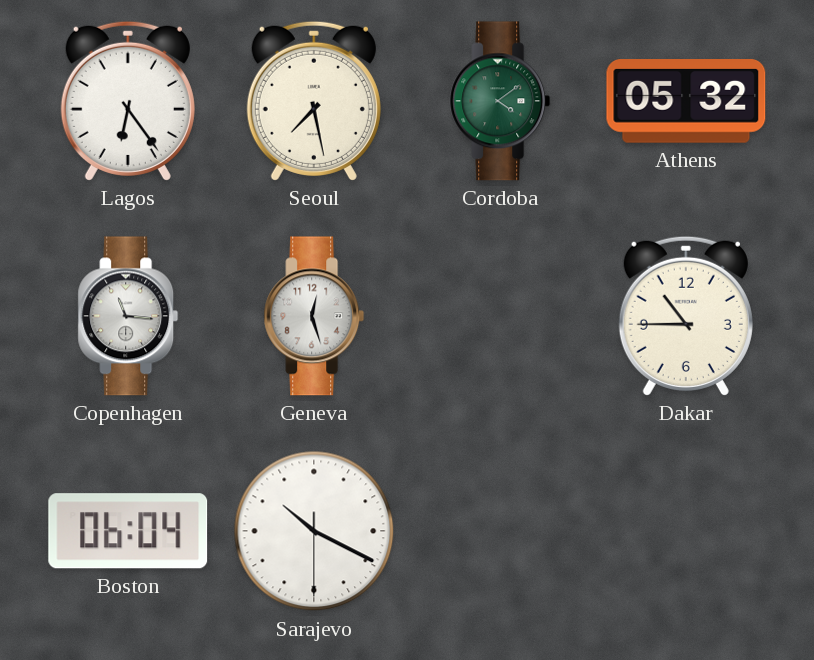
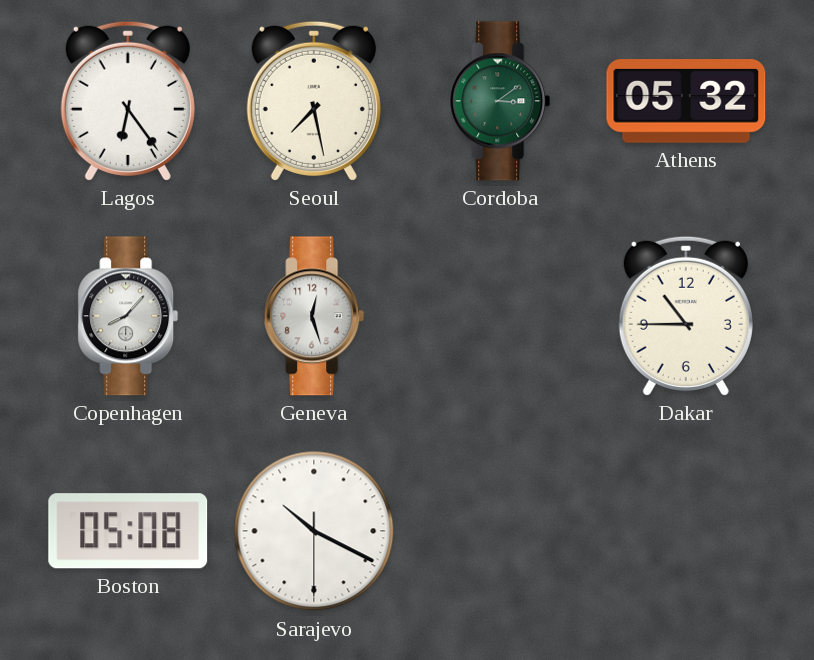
Cordoba: 4:09 -> 3:09
Copenhagen: 11:16 -> 8:07
Boston: 06:04 -> 05:08
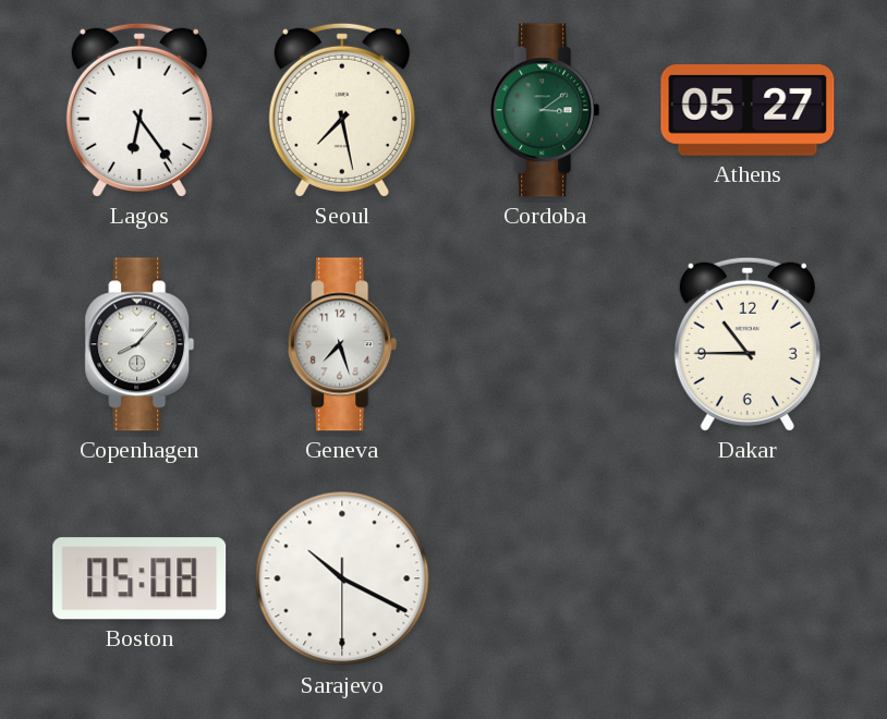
Athens: 05:32 -> 05:27
Geneva: 12:27 -> 7:27
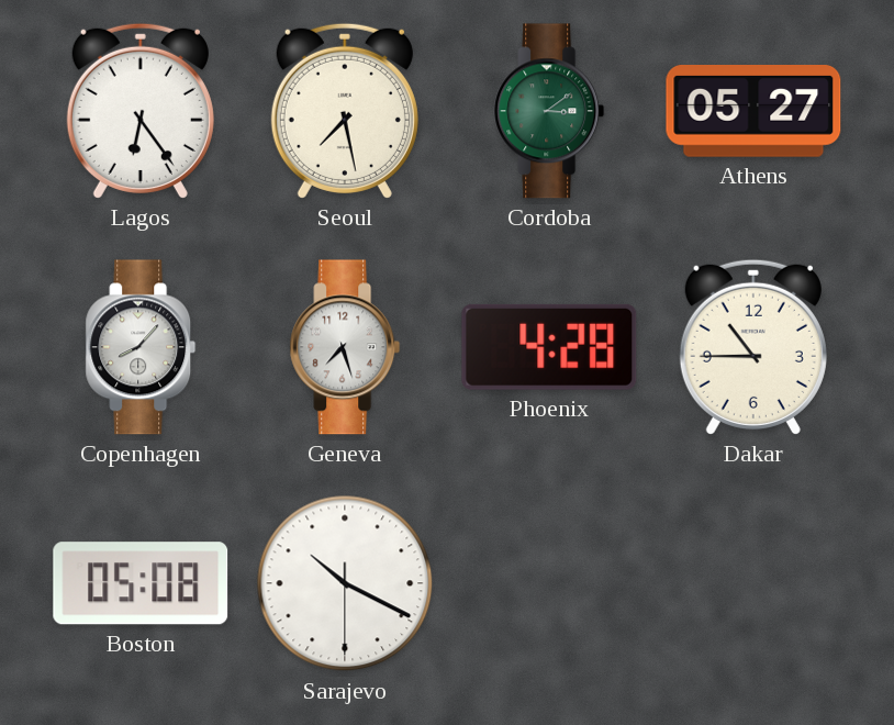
Phoenix: none -> 4:28
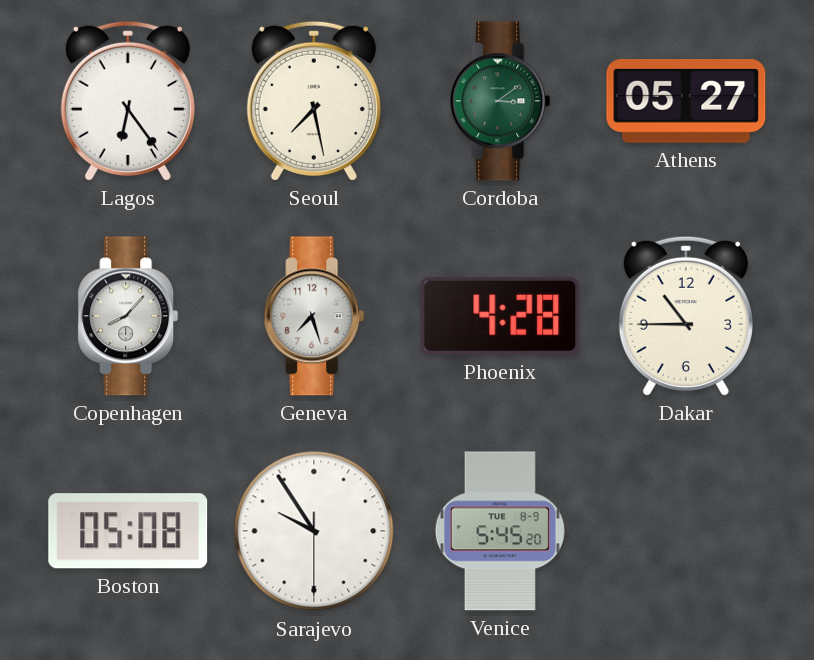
Sarajevo: 10:19 -> 9:54
Venice: none -> 5:45
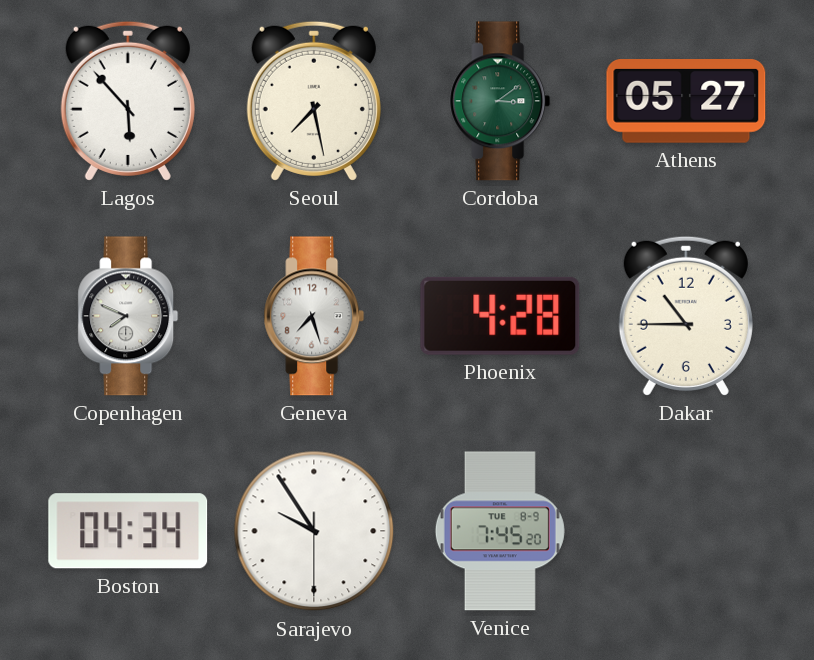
Lagos: 6:24 -> 5:53
Copenhagen: 8:07 -> 7:49
Boston: 05:08 -> 04:34
Venice: 5:45 -> 7:45
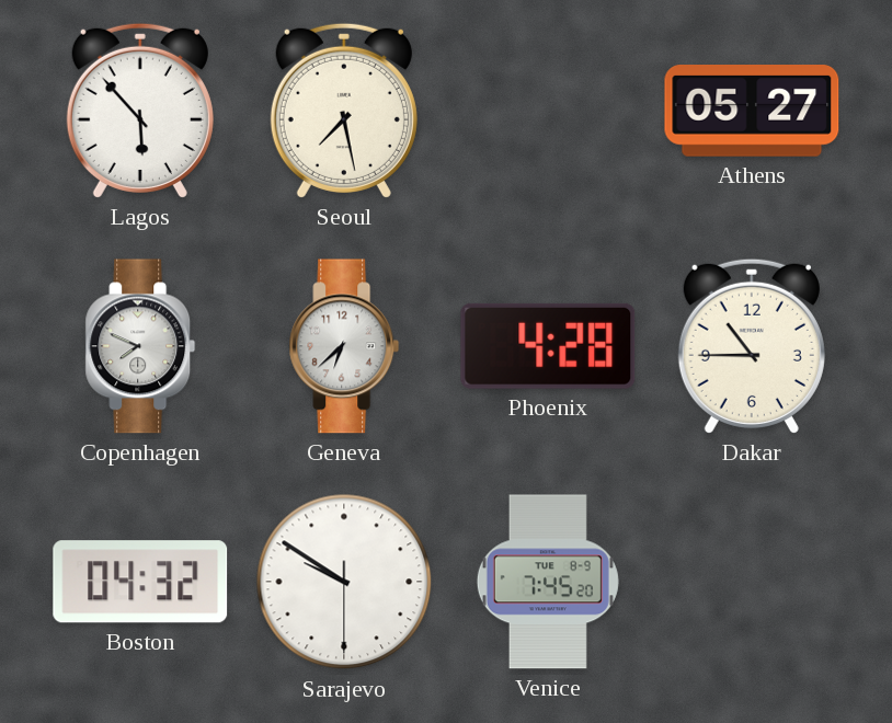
Cordoba: 3:09 -> none
Geneva: 7:27 -> 6:38
Boston: 04:34 -> 04:32
Sarajevo: 9:54 -> 9:50
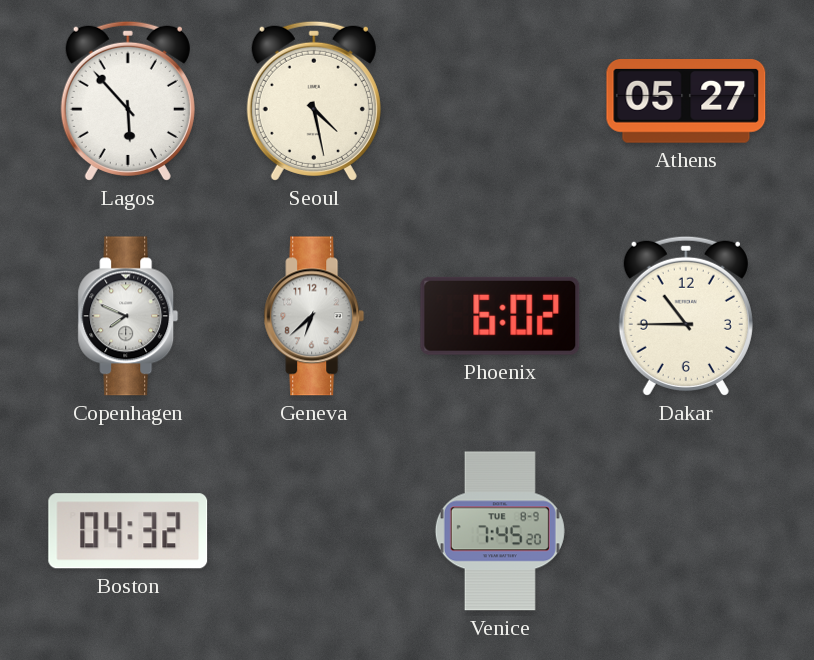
Seoul: 7:28 -> 4:28
Phoenix: 4:28 -> 6:02
Sarajevo: 9:50 -> none
